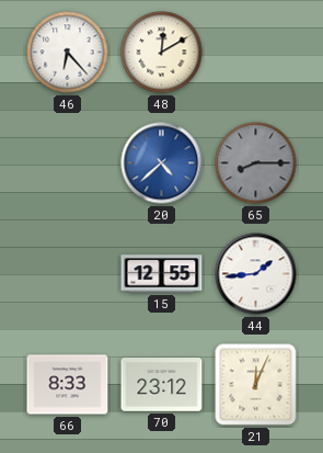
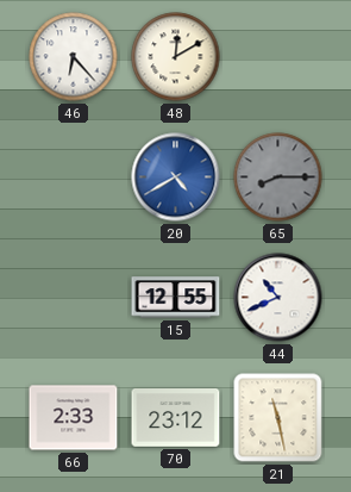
20: 4:38 -> 4:40
44: 1:44 -> 10:41
66: 8:33 -> 2:33
21: 12:04 -> 11:28
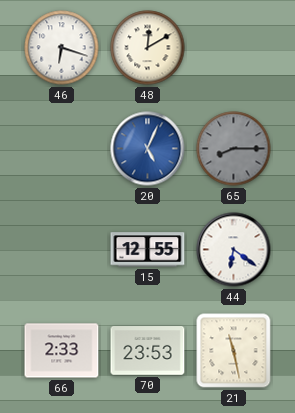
46: 6:23 -> 6:18
20: 4:40 -> 5:04
44: 10:41 -> 6:21
70: 23:12 -> 23:53
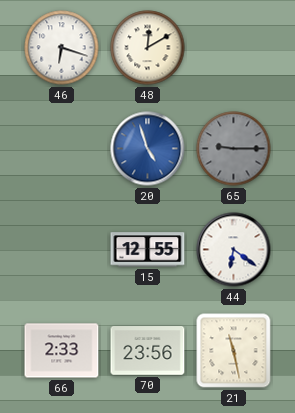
20: 5:04 -> 4:57
65: 8:15 -> 9:15
70: 23:53 -> 23:56
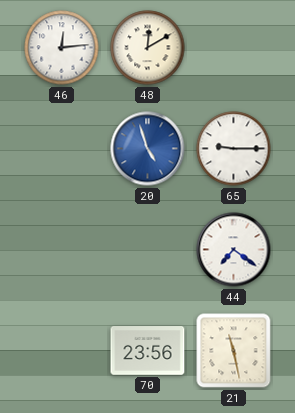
46: 6:18 -> 12:14
65 dial: grey -> white
15: 12:55 -> none
44: 6:21 -> 7:21
66: 2:33 -> none
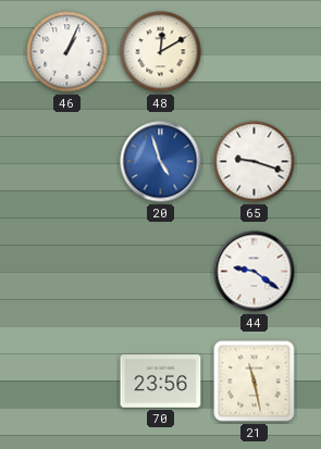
46: 12:14 -> 1:04
65: 9:15 -> 9:18
44: 7:21 -> 9:21
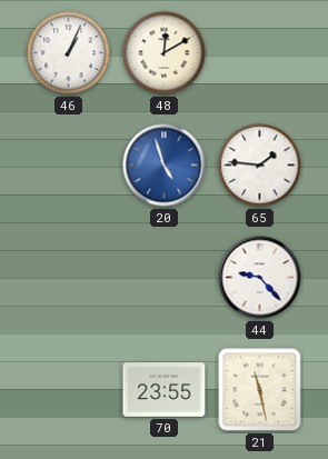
65: 9:18 -> 1:46
44: 9:21 -> 9:23
70: 23:56 -> 23:55
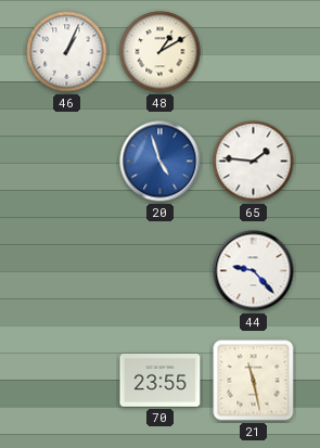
48: 12:10 -> 1:10
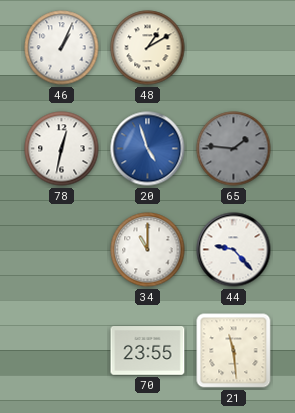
78: none -> 12:32
65 dial: white -> grey
34: none -> 11:00
21: 11:28 -> 11:29
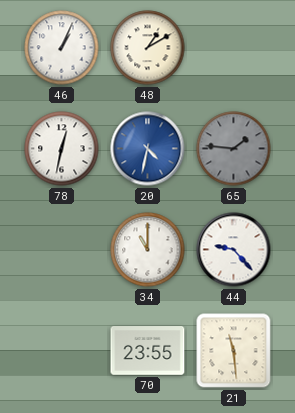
20: 4:57 -> 4:32
